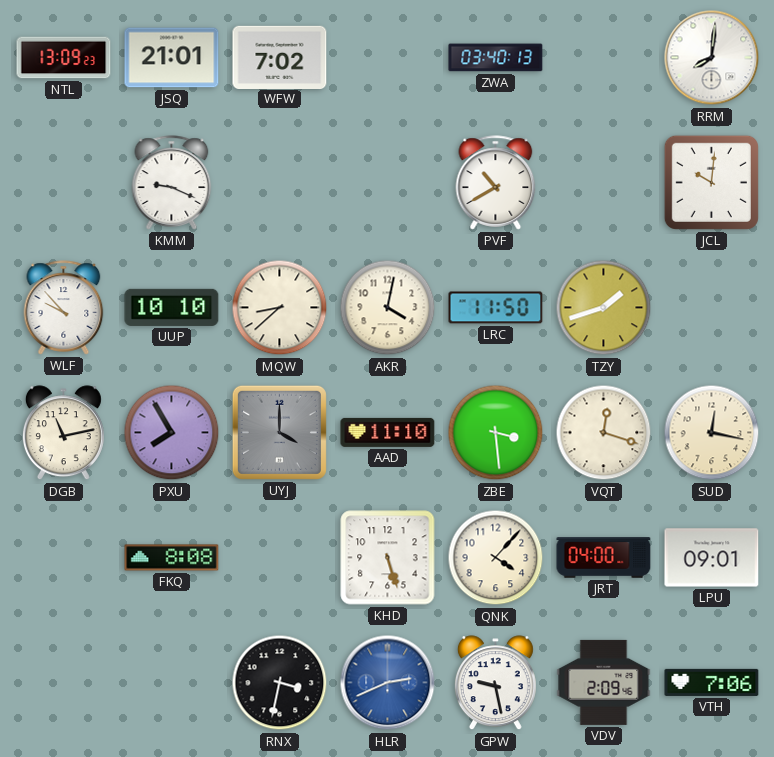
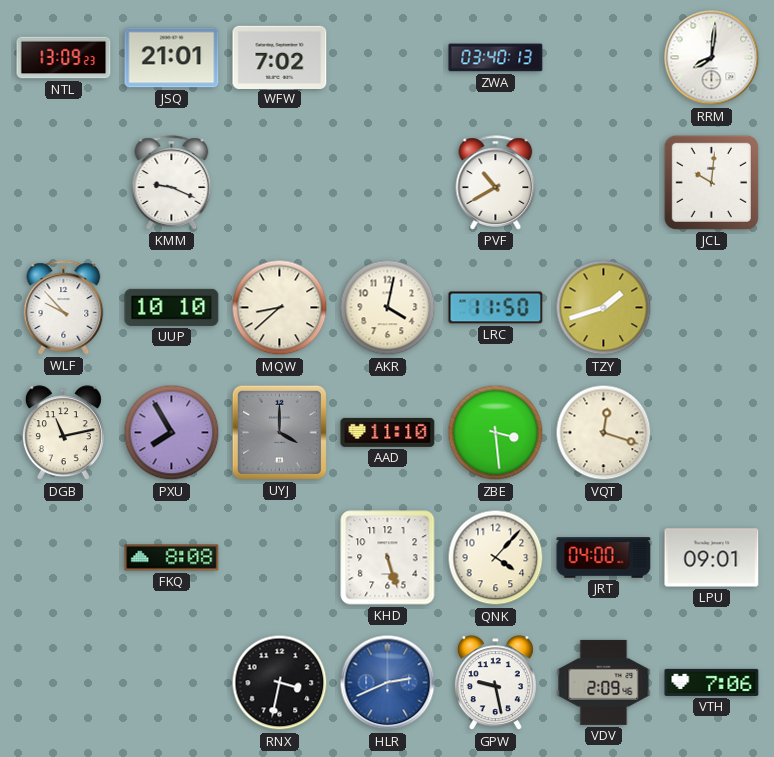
SUD: 12:17 -> none
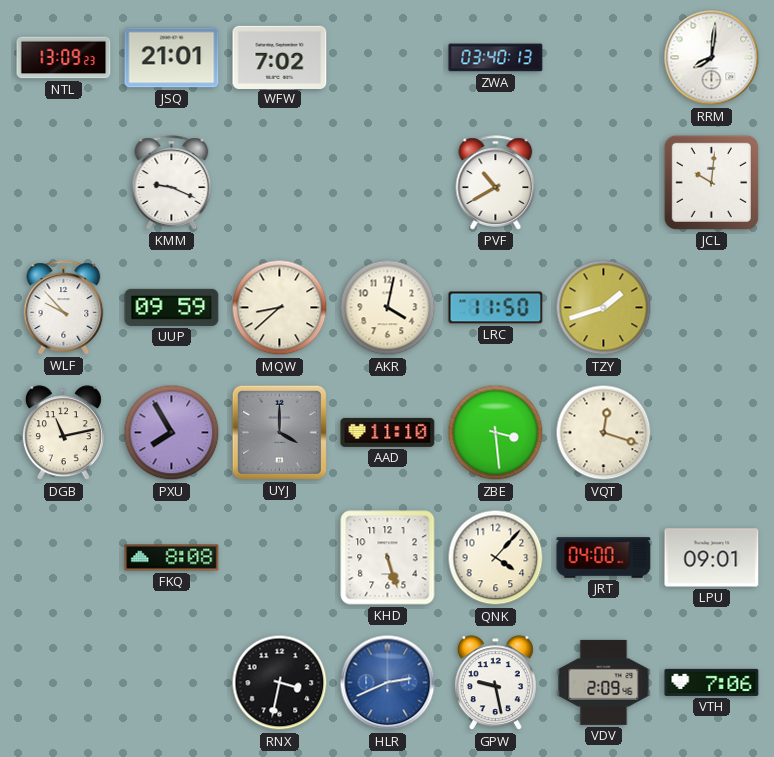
UUP: 10:10 -> 09:59
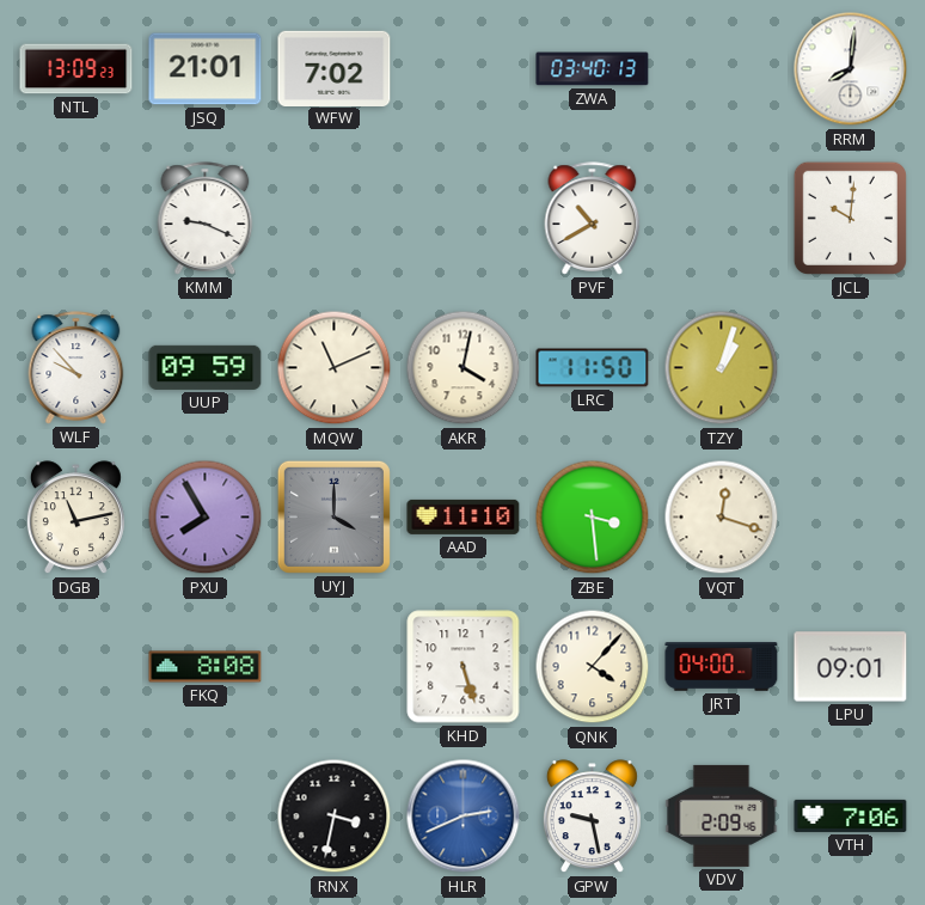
MQW: 8:38 -> 11:11
TZY: 1:42 -> 1:03
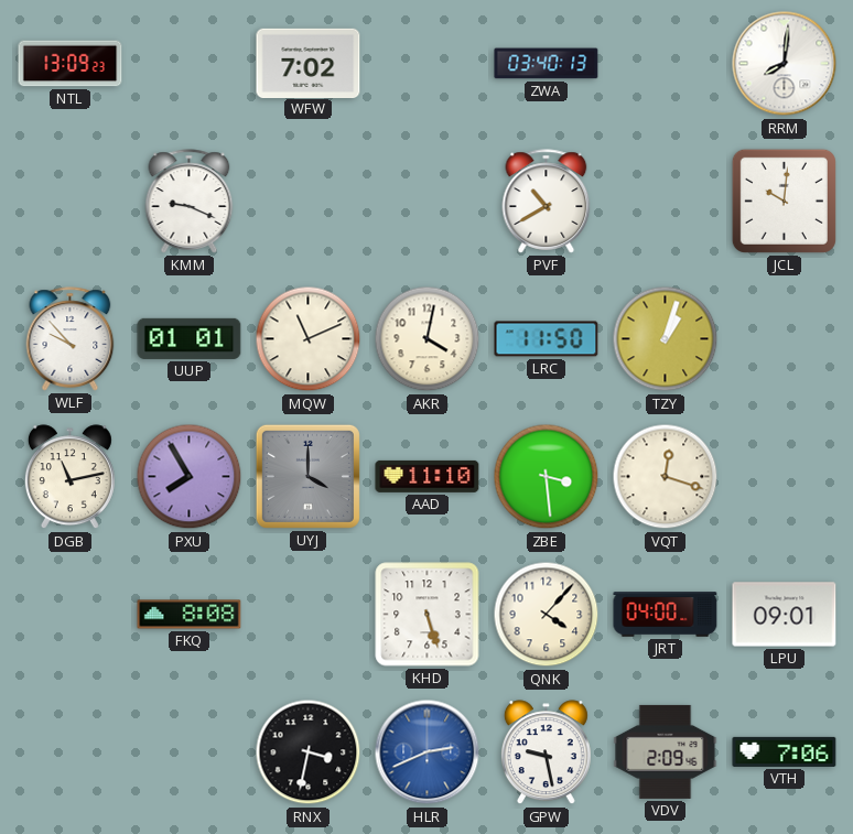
JSQ: 21:01 -> none
UUP: 09:59 -> 01:01
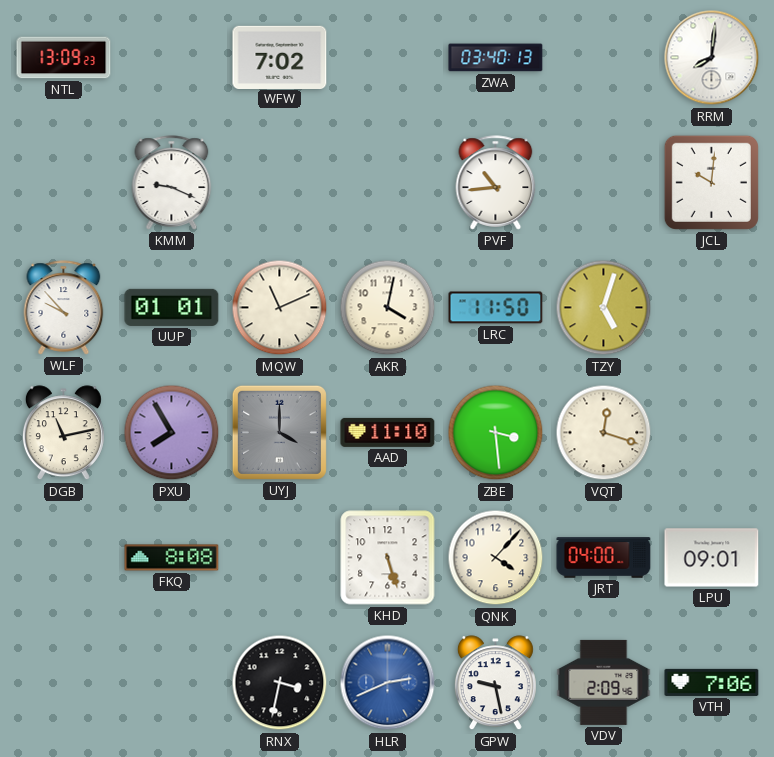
PVF: 10:40 -> 10:44
TZY: 1:03 -> 5:03
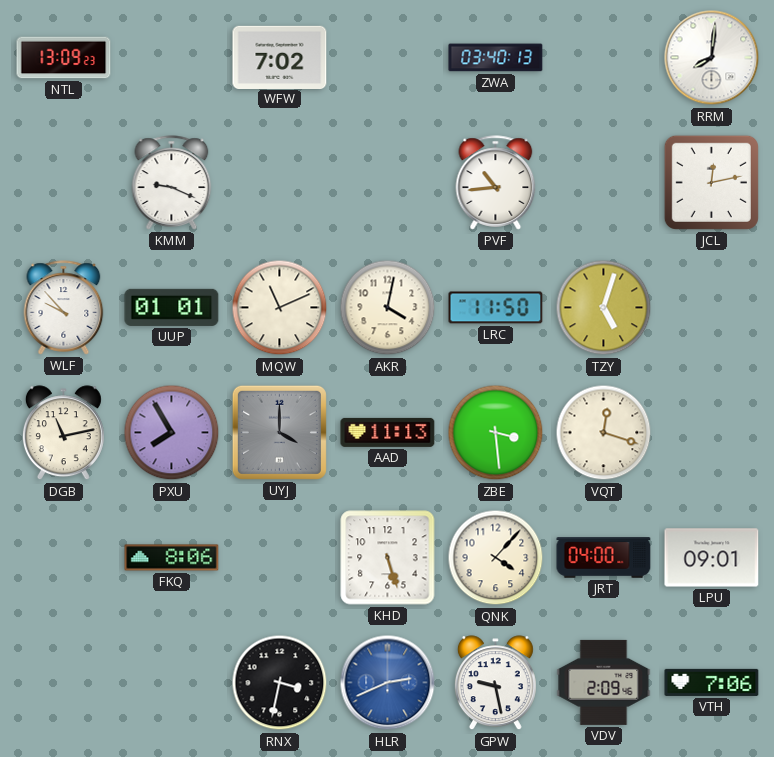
JCL: 10:01 -> 12:13
AAD: 11:10 -> 11:13
FKQ: 8:08 -> 8:06
